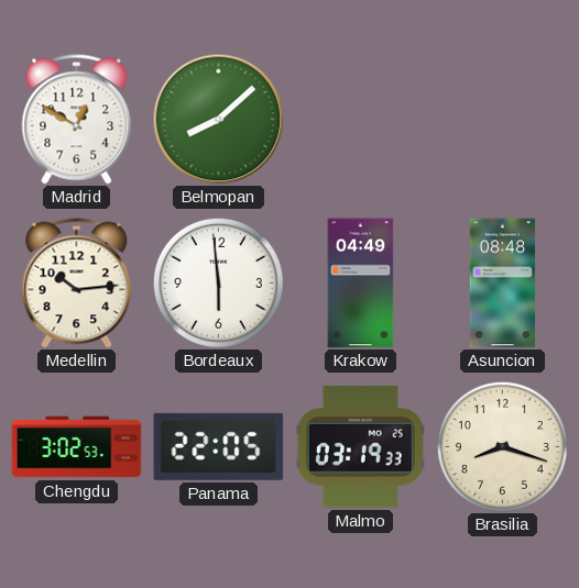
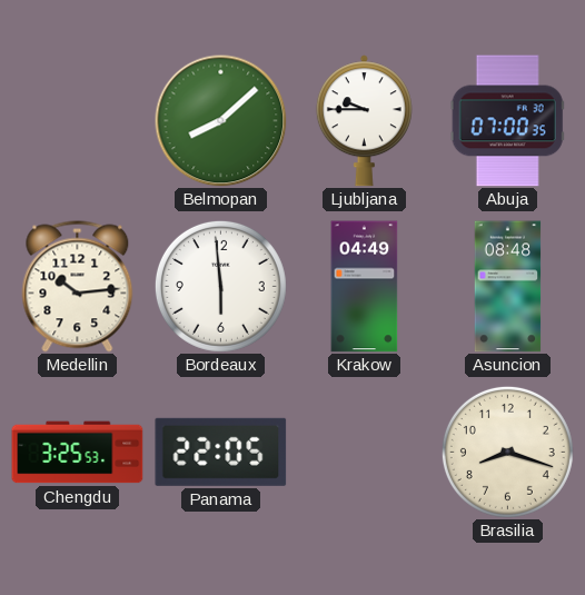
Madrid: 12:50 -> none
Ljubljana: none -> 9:45
Abuja: none -> 07:00
Chengdu: 3:02 -> 3:25
Malmo: 03:19 -> none
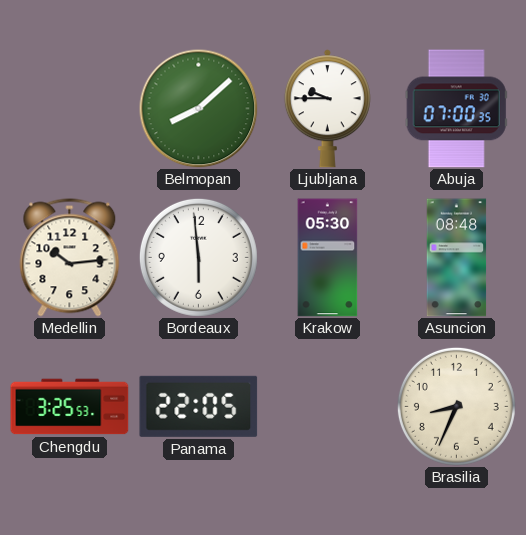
Krakow: 04:49 -> 05:30
Brasilia: 8:18 -> 8:34
